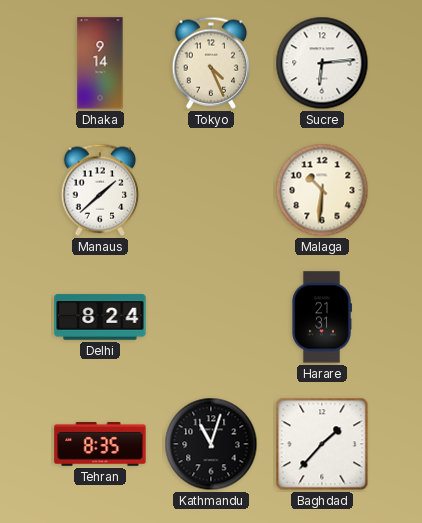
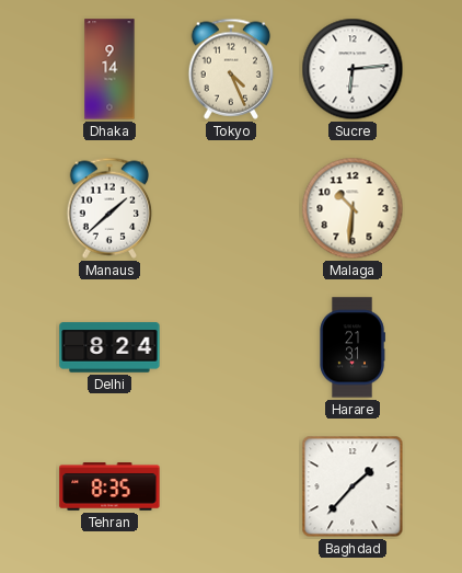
Kathmandu: 11:03 -> none
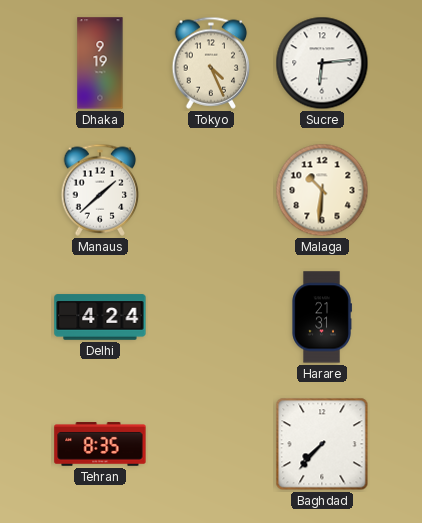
Dhaka: 9:14 -> 9:19
Delhi: 8:24 -> 4:24
Baghdad: 1:37 -> 7:37
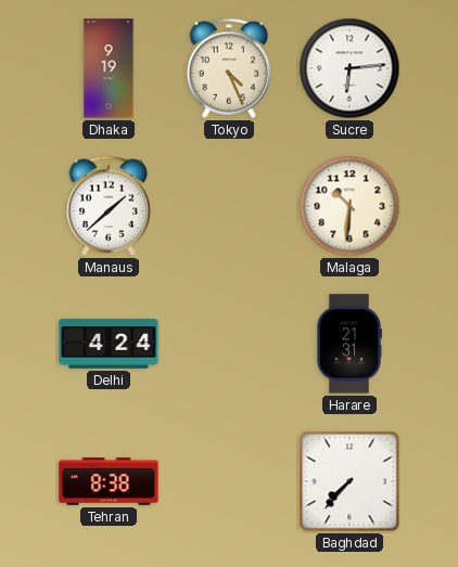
Tehran: 8:35 -> 8:38
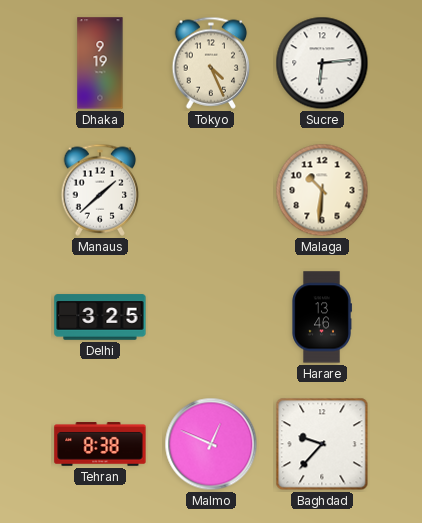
Delhi: 4:24 -> 3:25
Harare: 21:31 -> 13:46
Malmo: none -> 12:49
Baghdad: 7:37 -> 9:37
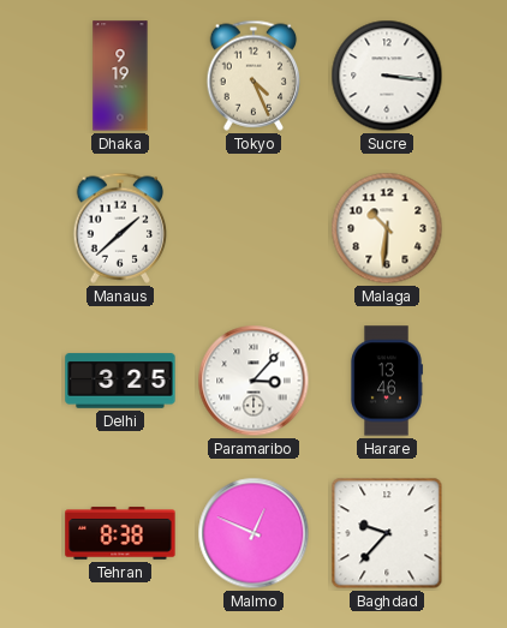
Sucre: 6:14 -> 3:16
Paramaribo: none -> 3:07
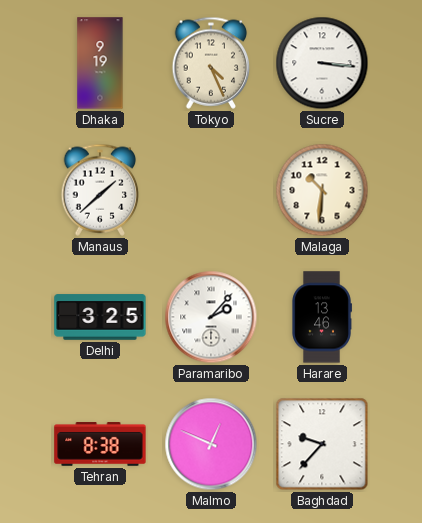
Paramaribo: 3:07 -> 2:07
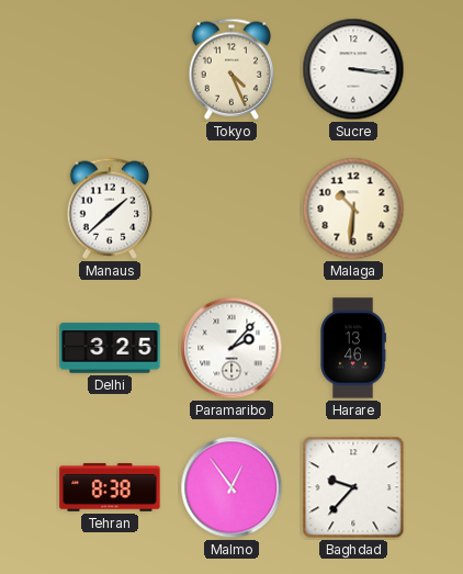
Dhaka: 9:19 -> none
Malmo: 12:49 -> 12:54
